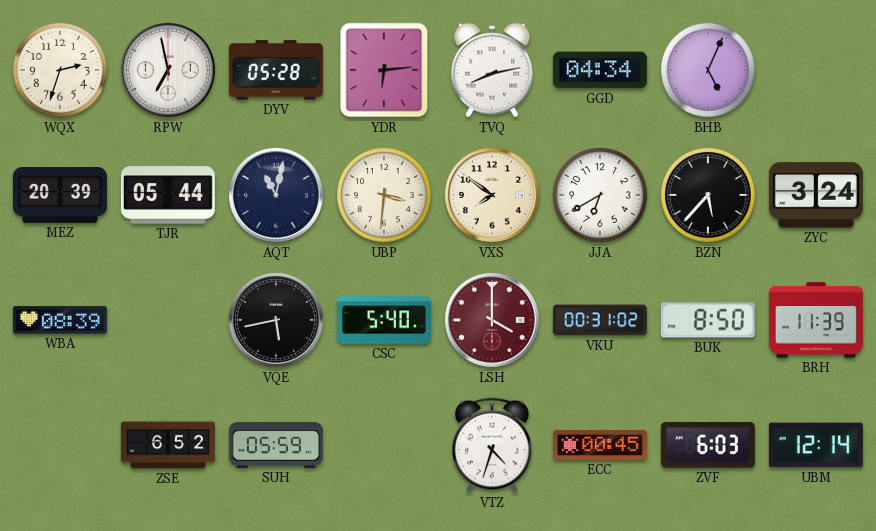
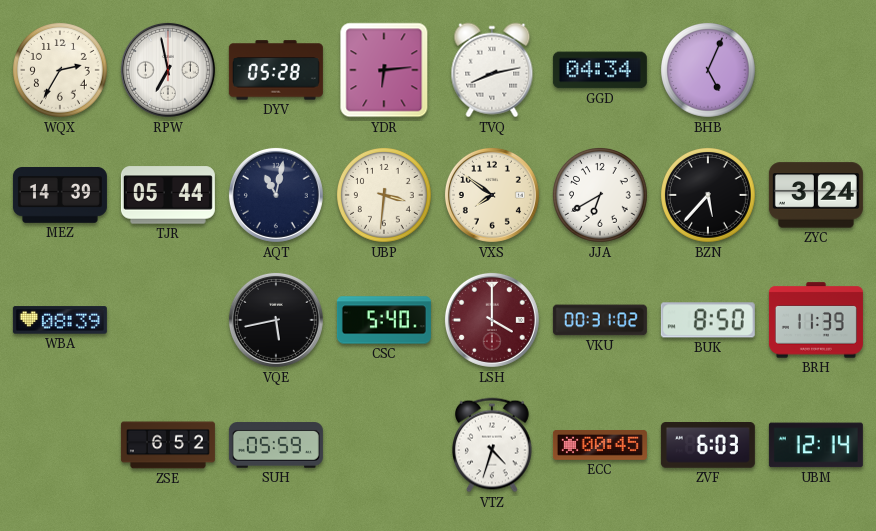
WQX: 2:33 -> 2:35
MEZ: 20:39 -> 14:39
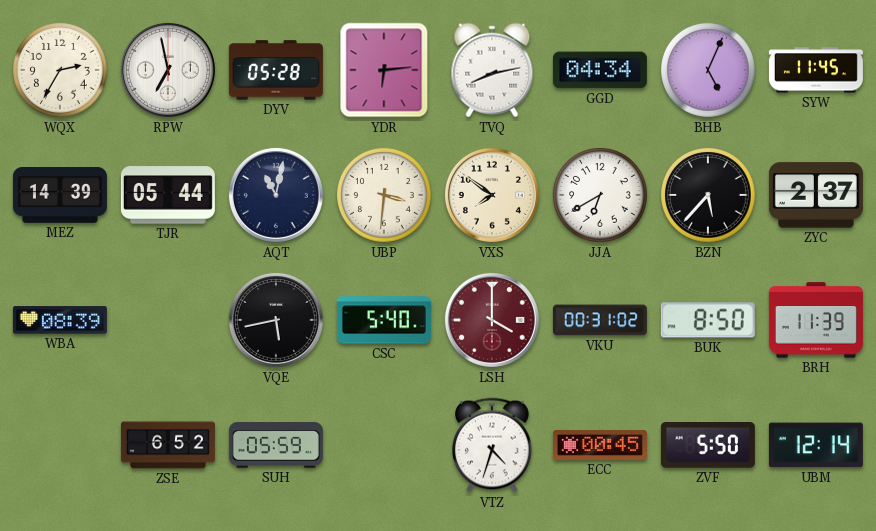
SYW: none -> 11:45
ZYC: 3:24 -> 2:37
ZVF: 6:03 -> 5:50
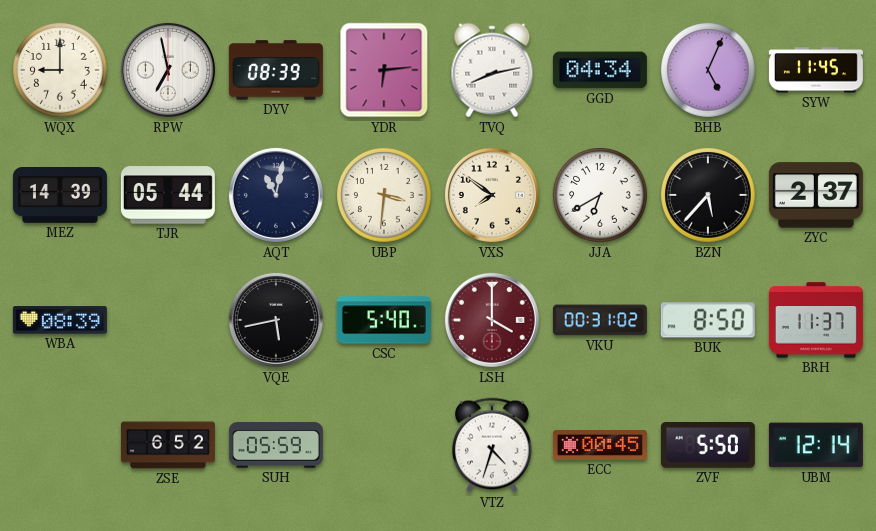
WQX: 2:35 -> 9:00
DYV: 05:28 -> 08:39
BRH: 11:39 -> 11:37
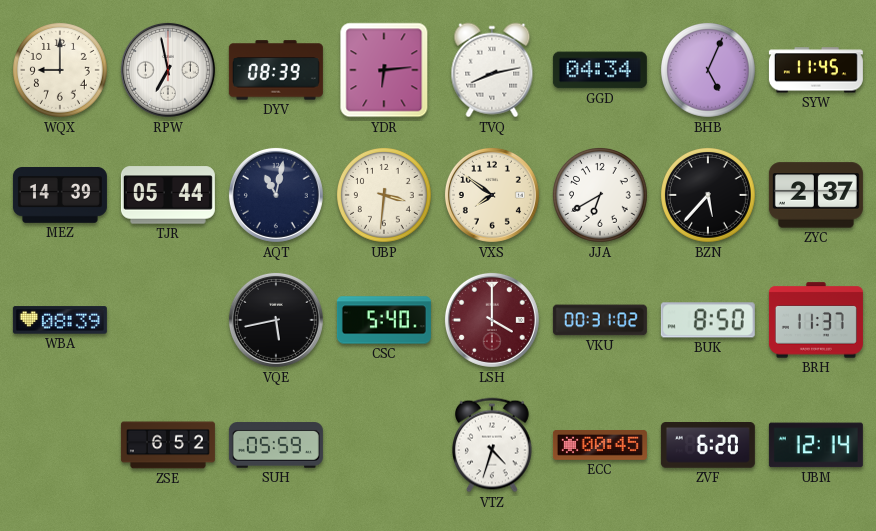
ZVF: 5:50 -> 6:20
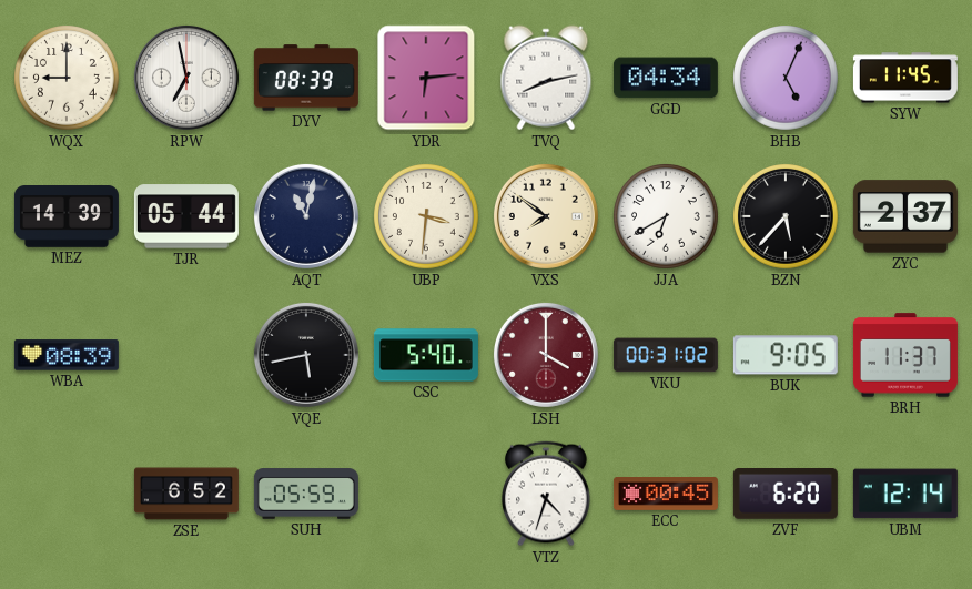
BUK: 8:50 -> 9:05
